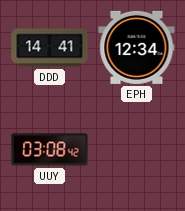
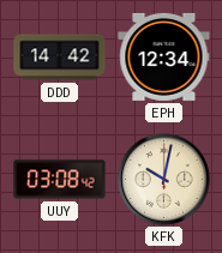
DDD: 14:41 -> 14:42
KFK: none -> 10:02
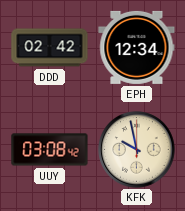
DDD: 14:42 -> 02:42
KFK: 10:02 -> 9:58
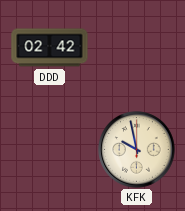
EPH: 12:34 -> none
UUY: 03:08 -> none
